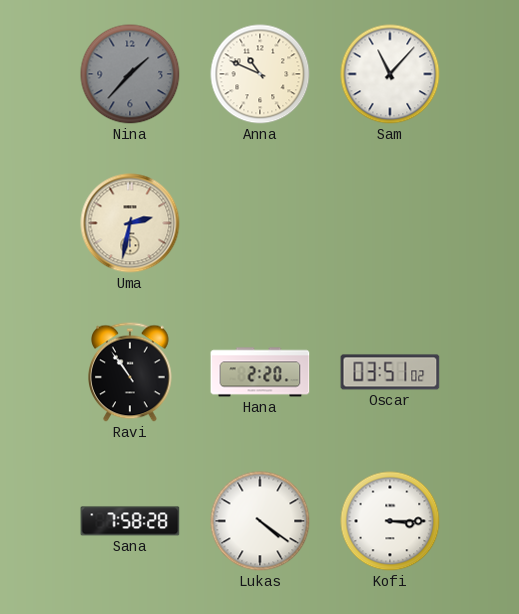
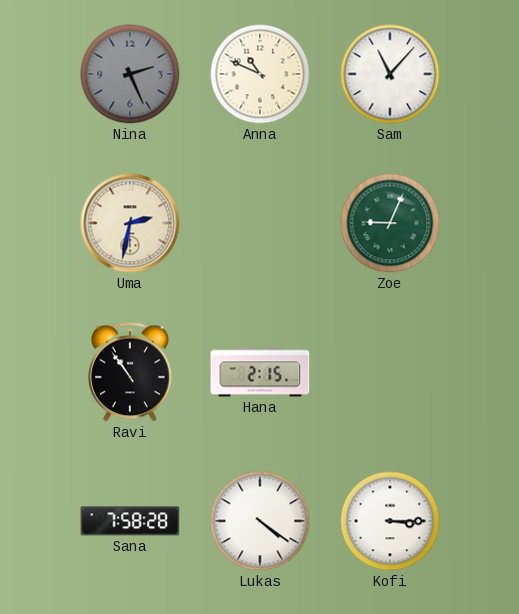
Nina: 1:37 -> 2:26
Zoe: none -> 9:04
Hana: 2:20 -> 2:15
Oscar: 03:51 -> none
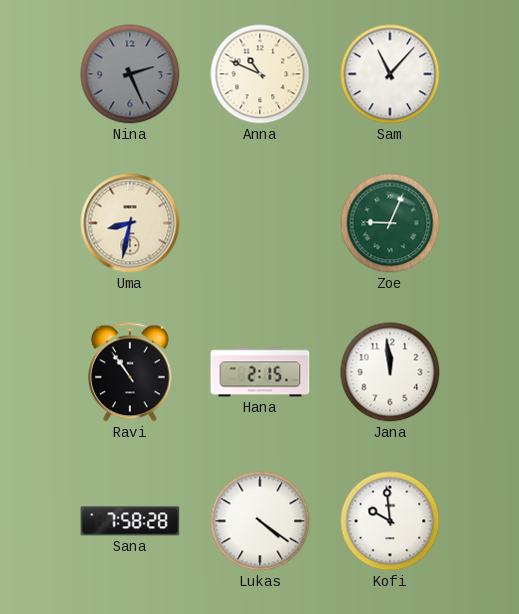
Uma: 2:32 -> 8:32
Jana: none -> 11:59
Kofi: 3:15 -> 9:59
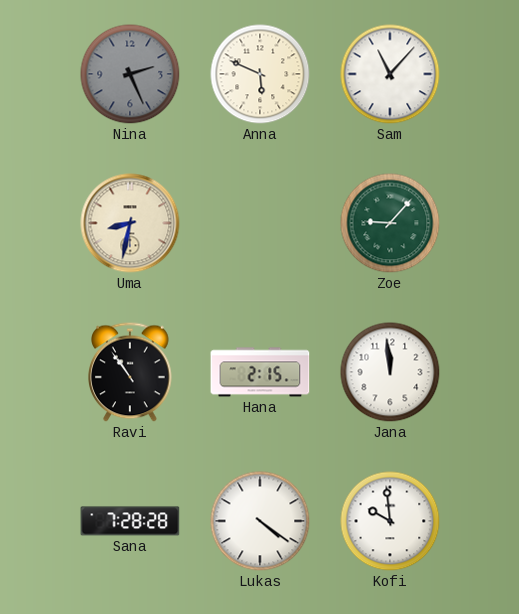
Anna: 10:49 -> 5:49
Zoe: 9:04 -> 9:07
Sana: 7:58 -> 7:28
